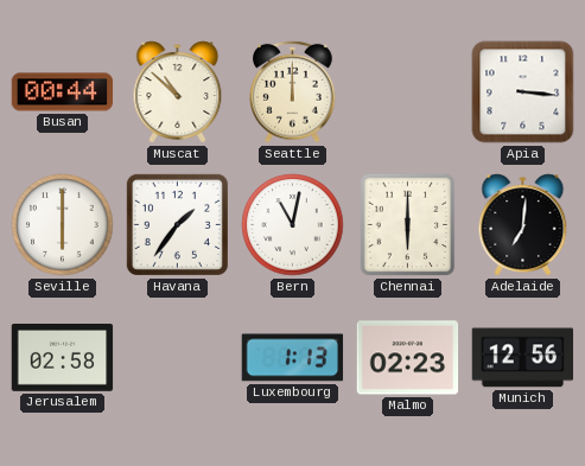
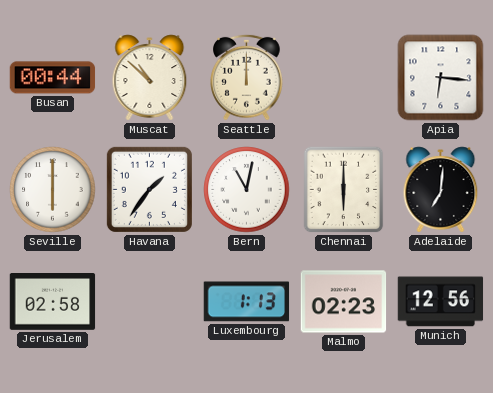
Apia: 3:16 -> 6:16
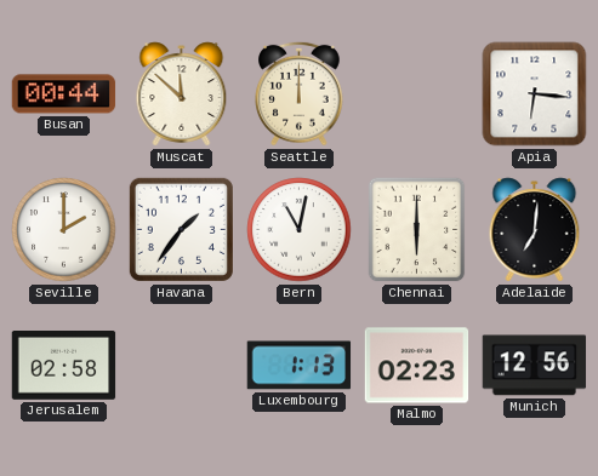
Muscat: 10:52 -> 11:52
Seville: 6:00 -> 2:00
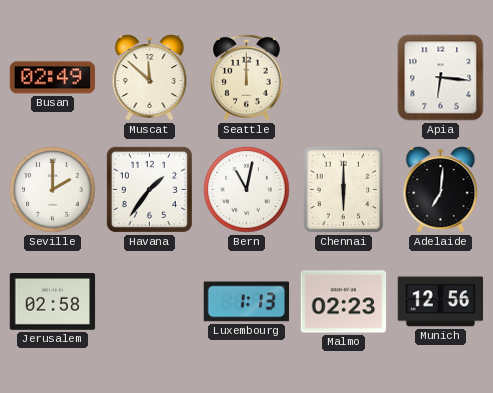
Busan: 00:44 -> 02:49
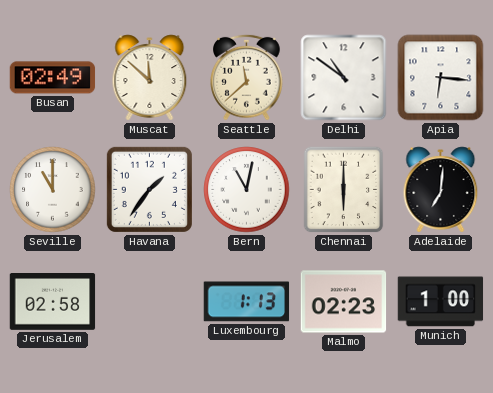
Seattle: 12:00 -> 11:38
Delhi: none -> 10:51
Seville: 2:00 -> 11:00
Munich: 12:56 -> 1:00
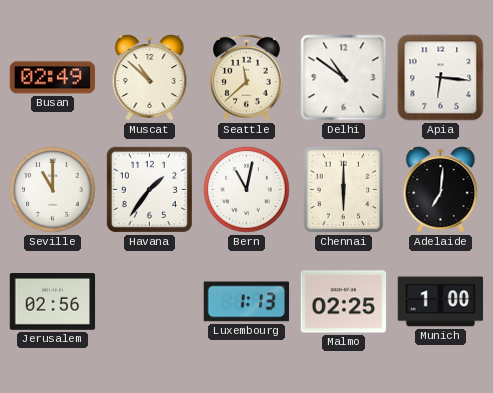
Muscat: 11:52 -> 10:52
Jerusalem: 02:58 -> 02:56
Malmo: 02:23 -> 02:25
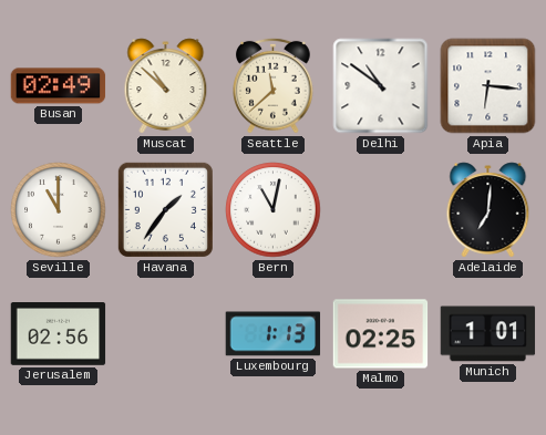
Chennai: 6:00 -> none
Munich: 1:00 -> 1:01
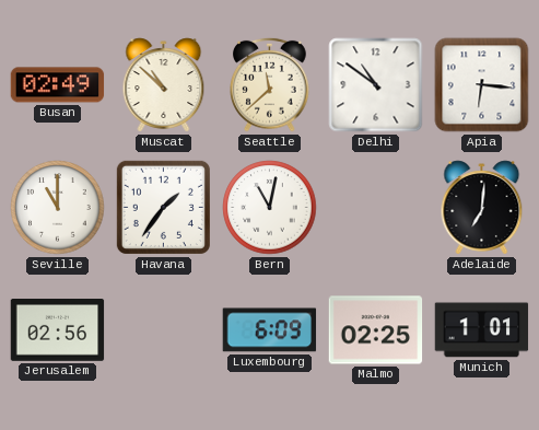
Luxembourg: 1:13 -> 6:09
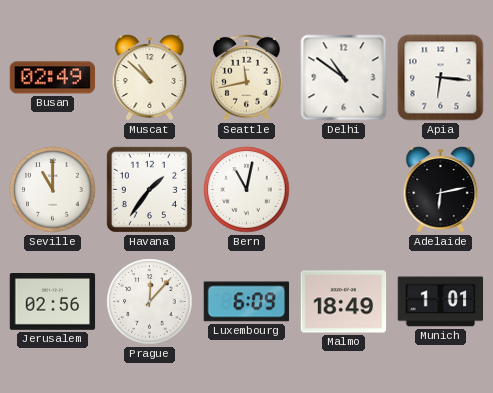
Seattle: 11:38 -> 11:43
Adelaide: 7:01 -> 6:13
Prague: none -> 12:07
Malmo: 02:25 -> 18:49
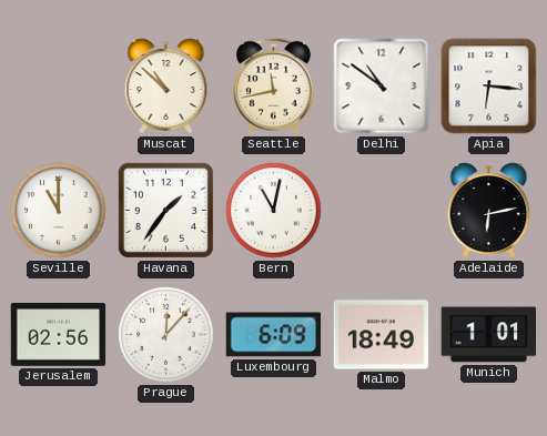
Busan: 02:49 -> none
